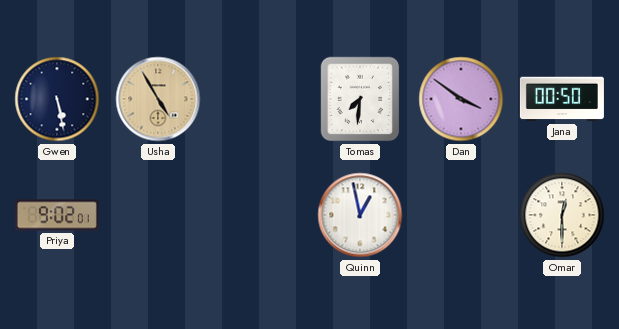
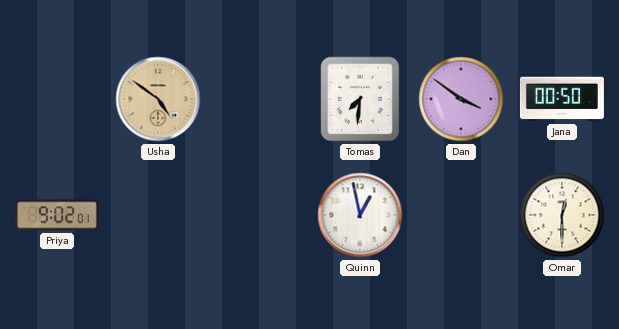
Gwen: 5:28 -> none
Usha: 4:55 -> 4:51
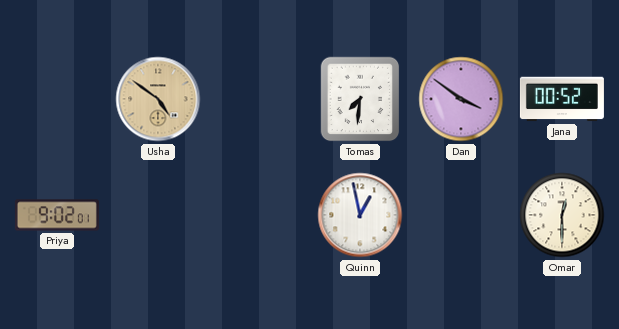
Jana: 00:50 -> 00:52
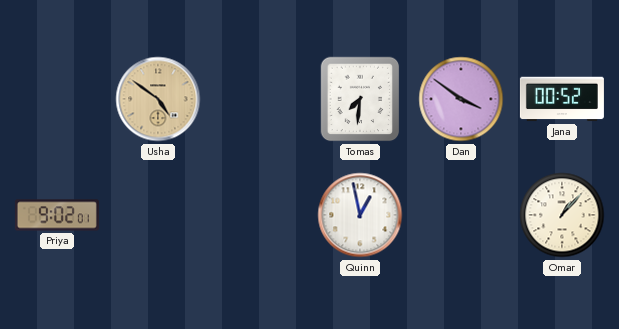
Omar: 12:30 -> 1:07
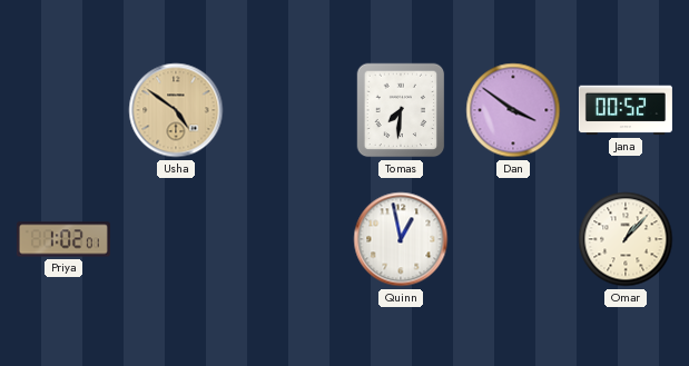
Priya: 9:02 -> 1:02
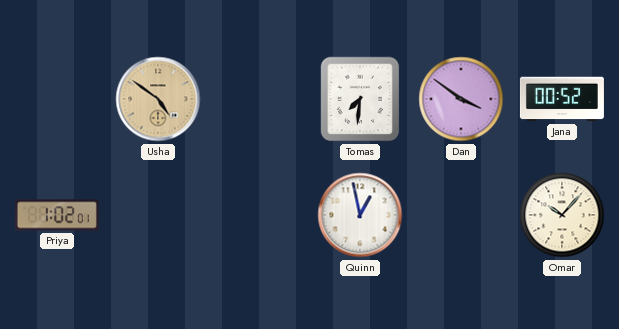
Omar: 1:07 -> 10:07
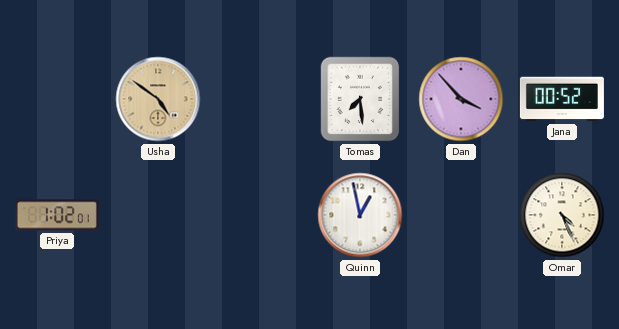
Tomas: 7:31 -> 7:29
Dan: 3:51 -> 3:53
Omar: 10:07 -> 4:26
